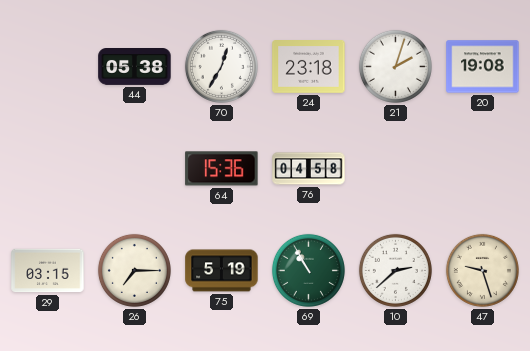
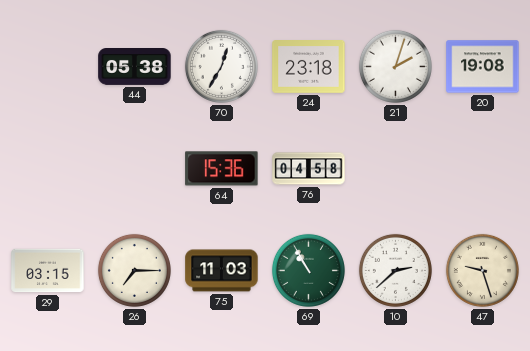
75: 5:19 -> 11:03
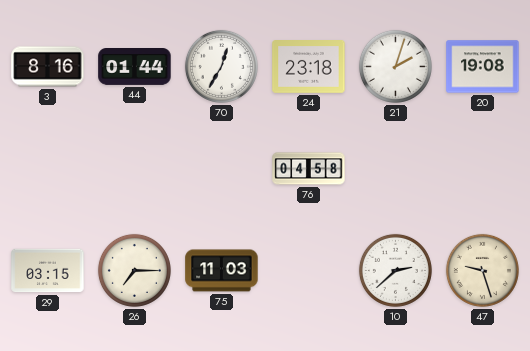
3: none -> 8:16
44: 05:38 -> 01:44
64: 15:36 -> none
69: 10:55 -> none
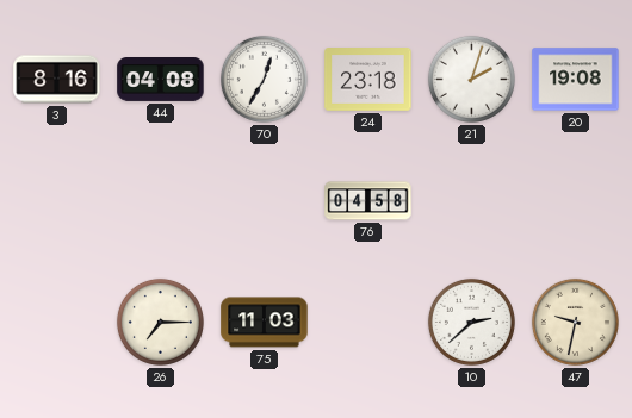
44: 01:44 -> 04:08
29: 03:15 -> none
47: 9:27 -> 9:32
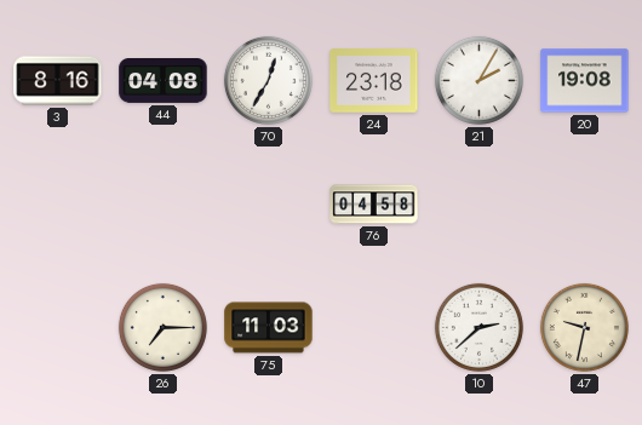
21: 2:03 -> 2:05
